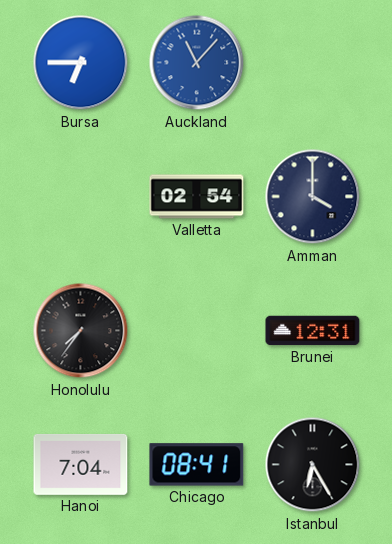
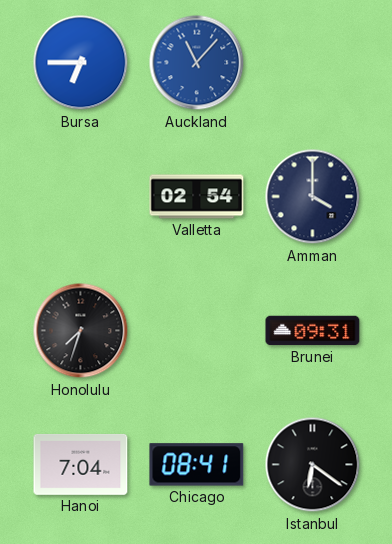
Honolulu: 7:36 -> 7:33
Brunei: 12:31 -> 09:31
Istanbul: 6:25 -> 6:21
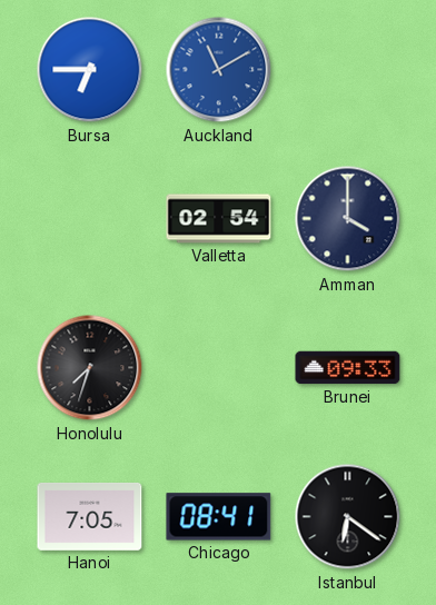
Auckland: 11:07 -> 11:10
Brunei: 09:31 -> 09:33
Hanoi: 7:04 -> 7:05
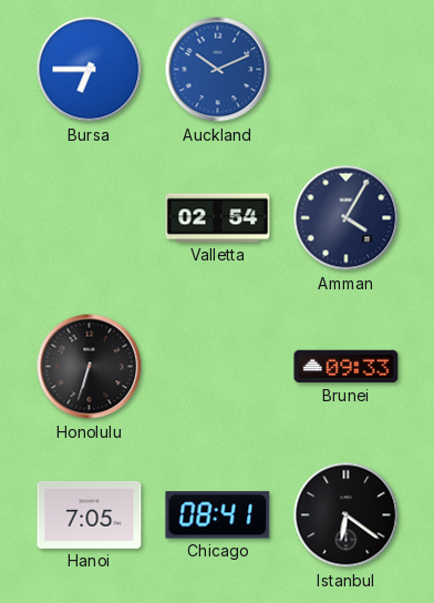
Auckland: 11:10 -> 10:11
Amman: 4:00 -> 4:05
Honolulu: 7:33 -> 6:33
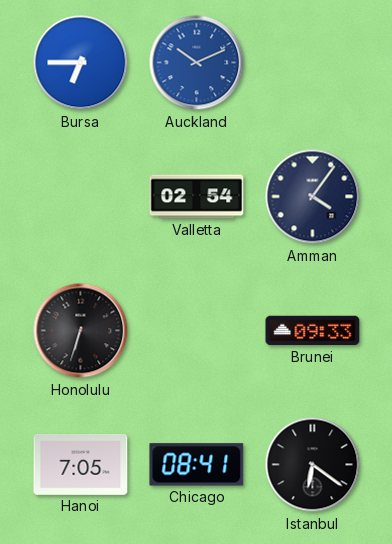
Amman: 4:05 -> 4:06
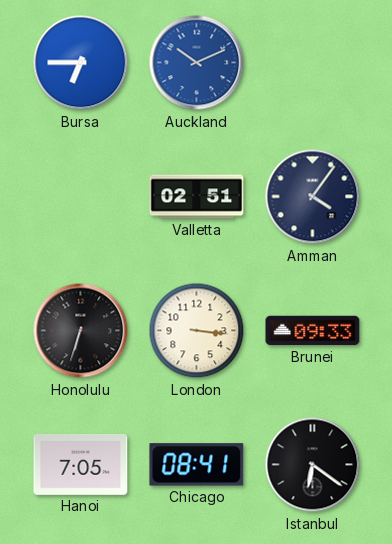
Valletta: 02:54 -> 02:51
London: none -> 3:16
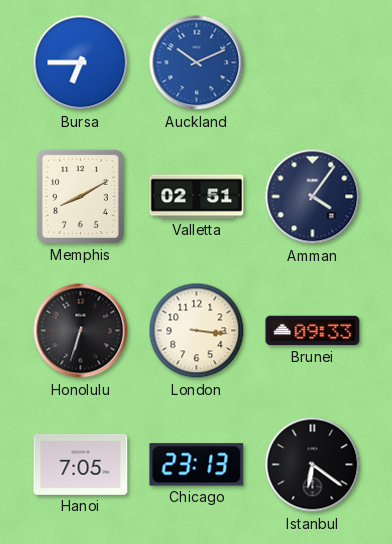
Memphis: none -> 8:10
Chicago: 08:41 -> 23:13
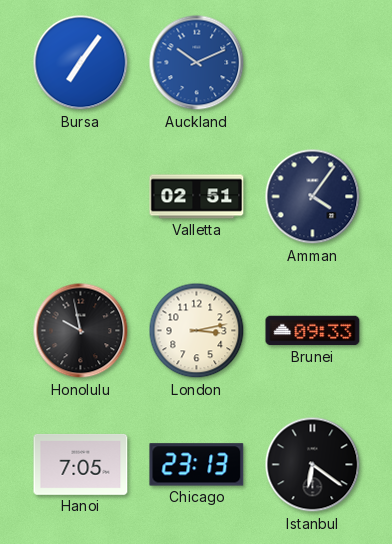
Bursa: 6:45 -> 7:06
Memphis: 8:10 -> none
Honolulu: 6:33 -> 9:58
London: 3:16 -> 3:13
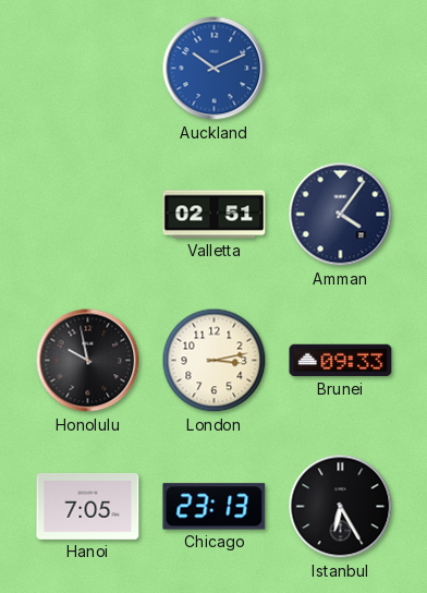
Bursa: 7:06 -> none
Istanbul: 6:21 -> 6:25
